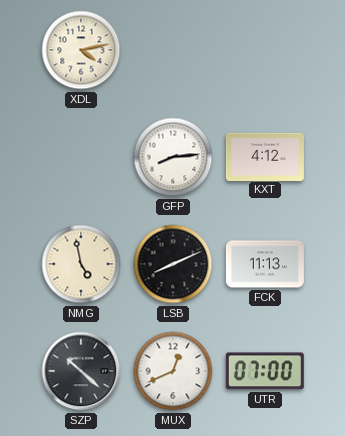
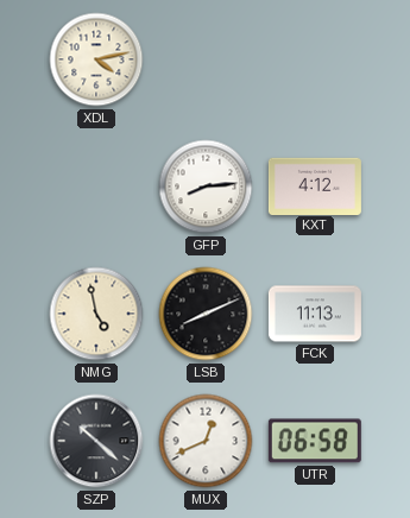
UTR: 07:00 -> 06:58
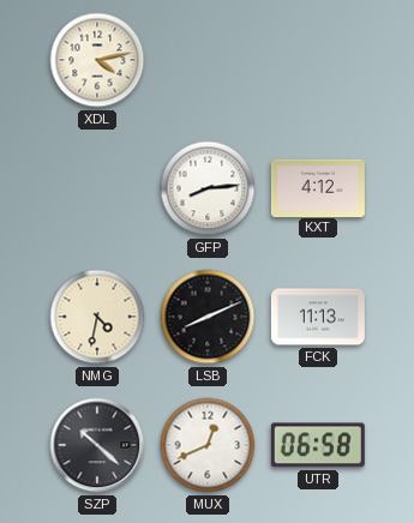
NMG: 4:58 -> 4:32
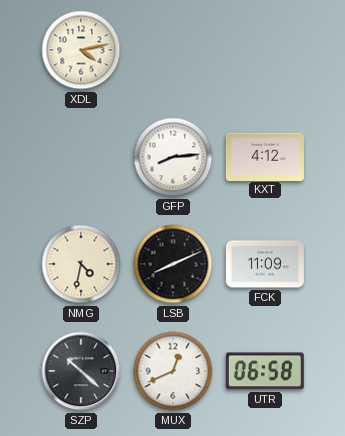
FCK: 11:13 -> 11:09
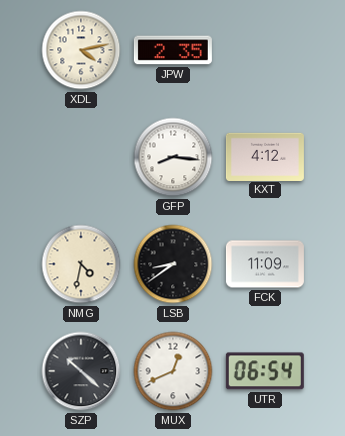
JPW: none -> 2:35
GFP: 8:14 -> 8:16
LSB: 8:11 -> 8:39
UTR: 06:58 -> 06:54
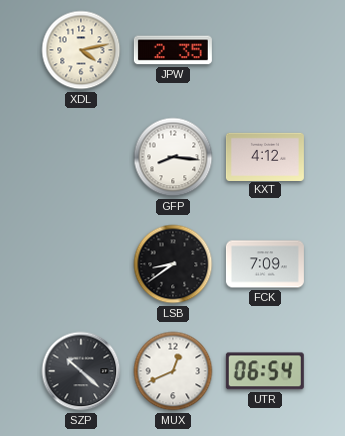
NMG: 4:32 -> none
FCK: 11:09 -> 7:09
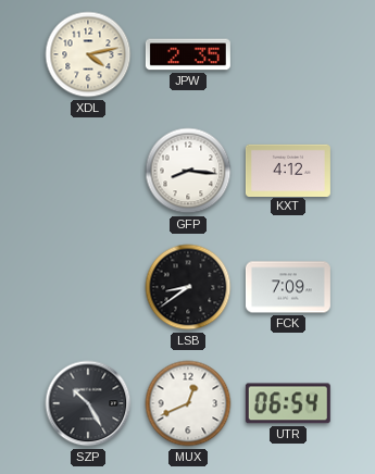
SZP: 10:22 -> 10:25
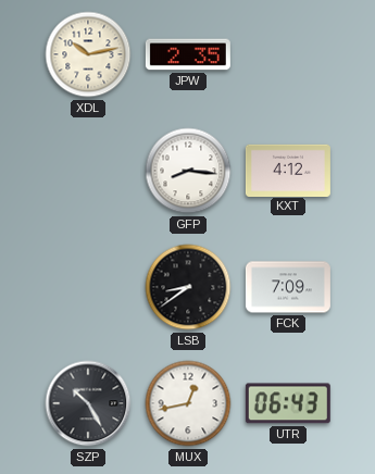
XDL: 4:13 -> 10:13
MUX: 12:41 -> 12:43
UTR: 06:54 -> 06:43
